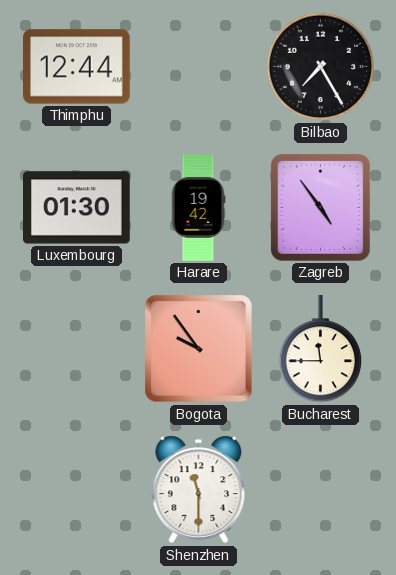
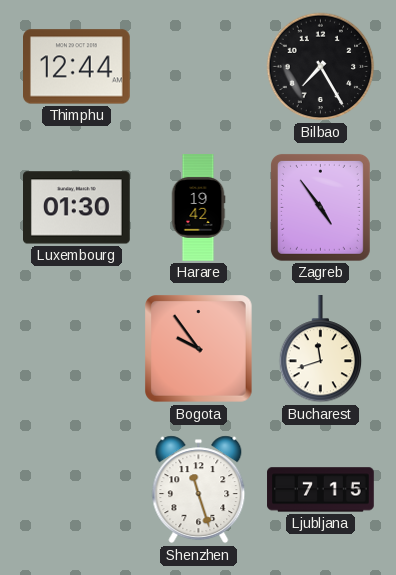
Bucharest: 11:45 -> 11:42
Shenzhen: 11:30 -> 11:27
Ljubljana: none -> 7:15
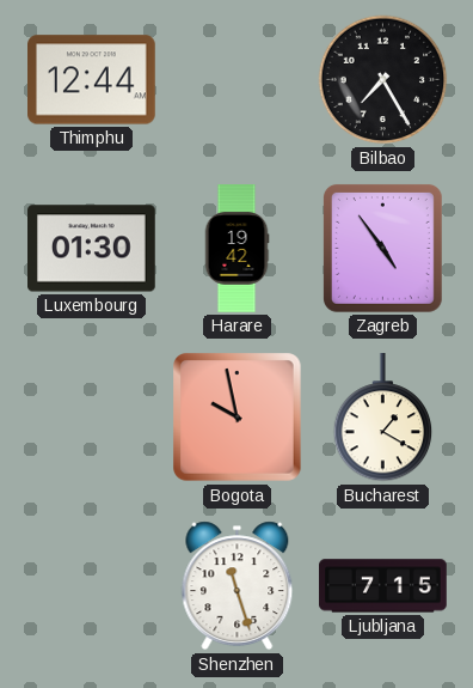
Bogota: 9:54 -> 9:58
Bucharest: 11:42 -> 1:20
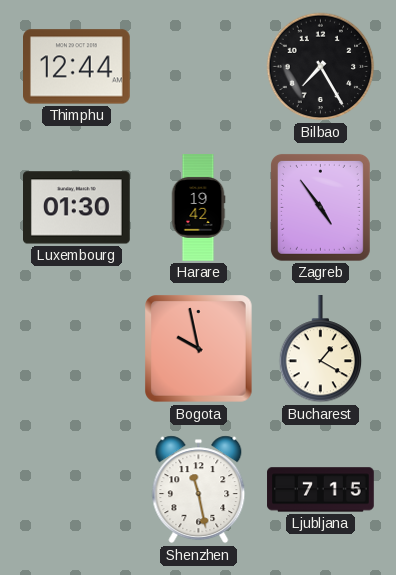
Shenzhen: 11:27 -> 11:28
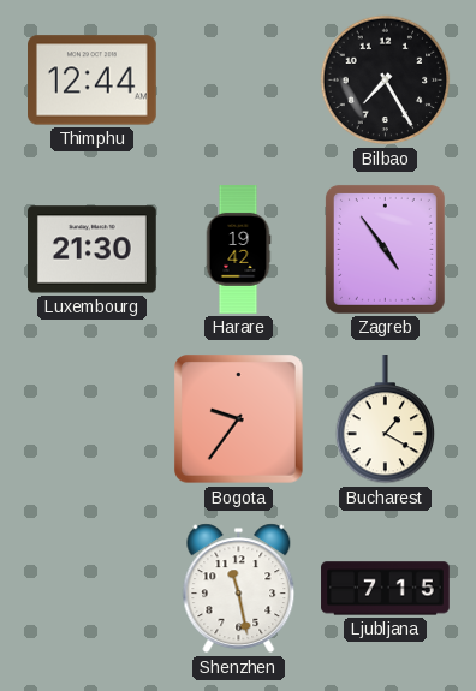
Luxembourg: 01:30 -> 21:30
Bogota: 9:58 -> 9:36
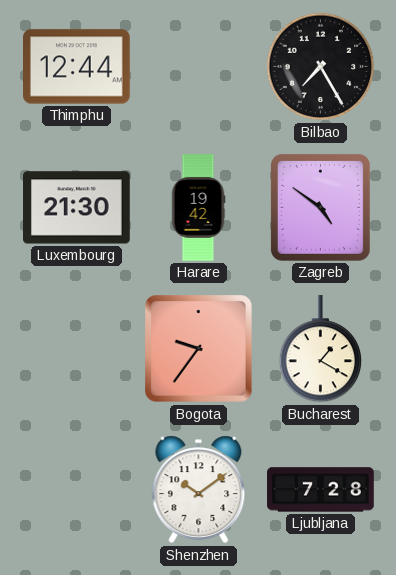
Zagreb: 4:54 -> 4:51
Shenzhen: 11:28 -> 10:09
Ljubljana: 7:15 -> 7:28
